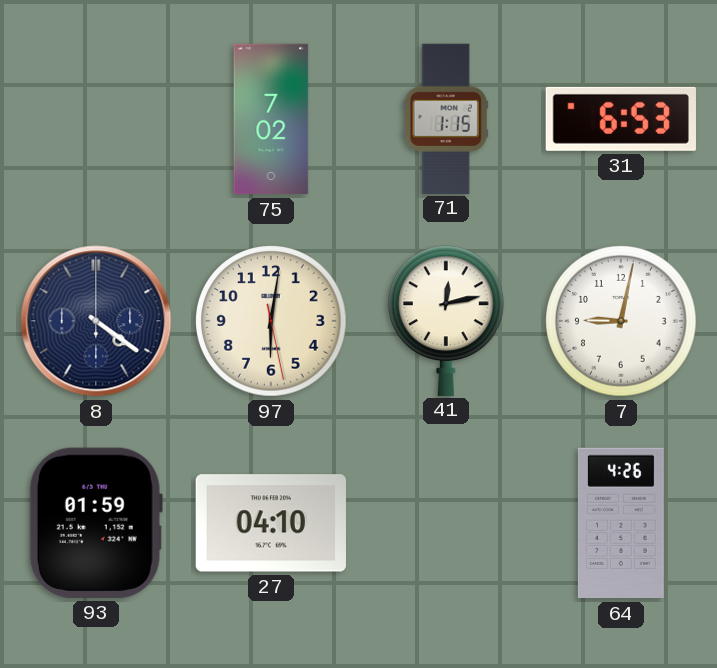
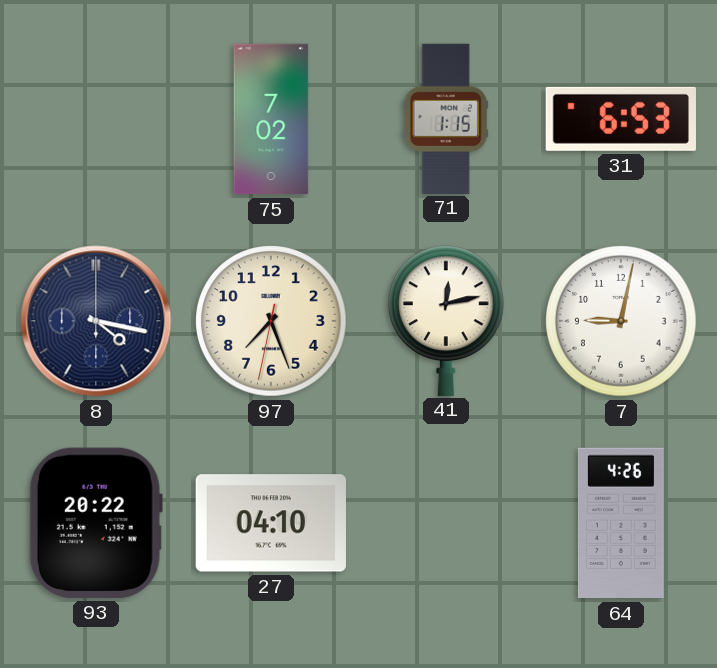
8: 4:21 -> 4:17
97: 6:01 -> 7:26
93: 01:59 -> 20:22
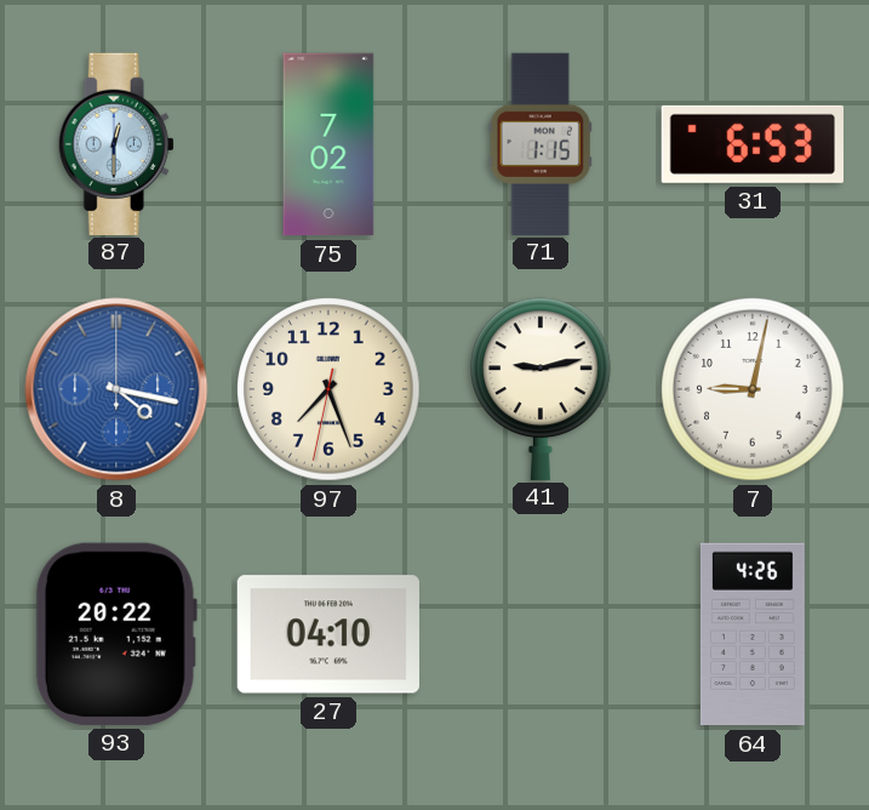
87: none -> 12:30
8 dial: navy -> blue
41: 12:13 -> 9:13
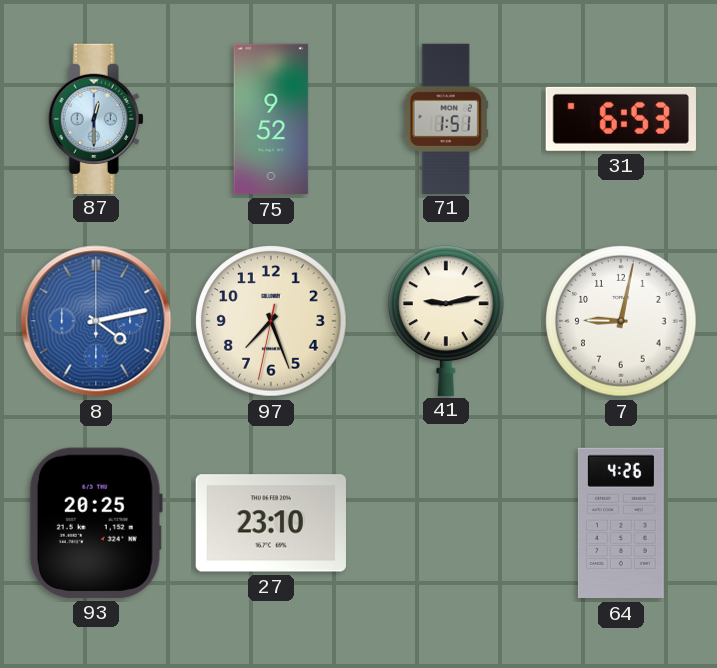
75: 7:02 -> 9:52
71: 1:15 -> 1:51
8: 4:17 -> 4:13
93: 20:22 -> 20:25
27: 04:10 -> 23:10
